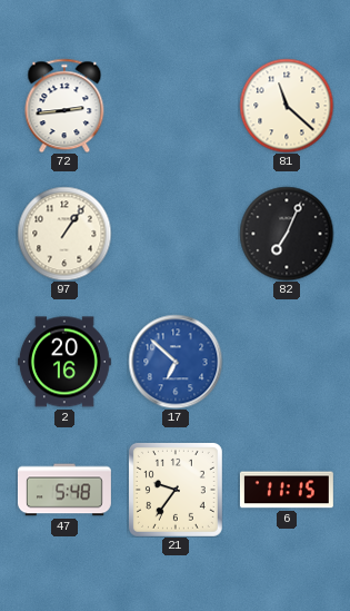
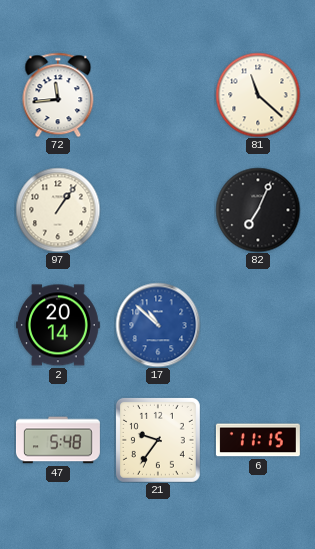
72: 2:44 -> 11:44
2: 20:16 -> 20:14
17: 6:52 -> 10:52
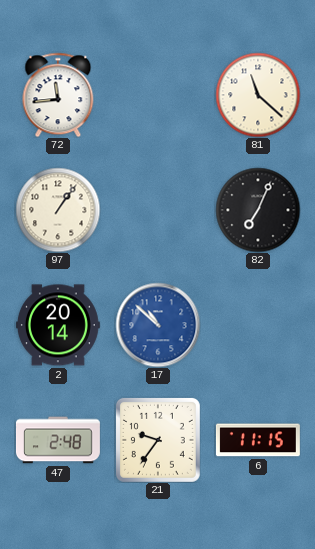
47: 5:48 -> 2:48
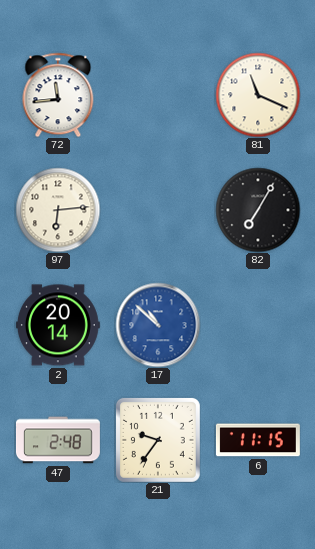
81: 11:22 -> 11:19
97: 1:06 -> 6:14
82: 7:04 -> 7:05
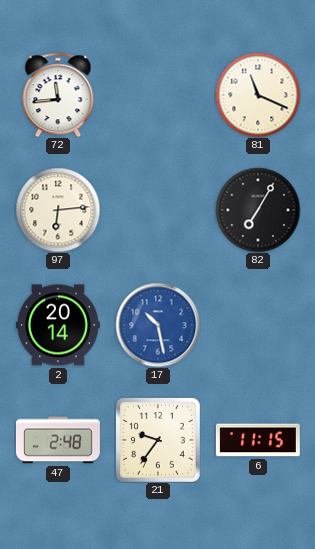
17: 10:52 -> 10:28
